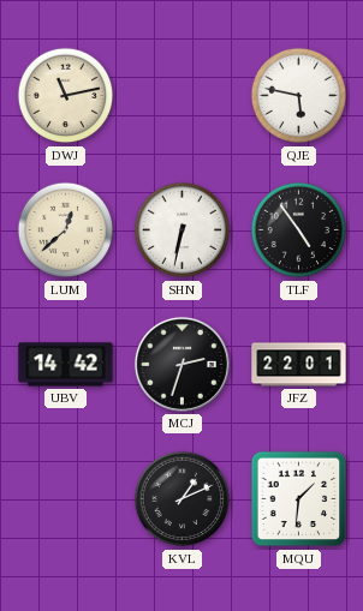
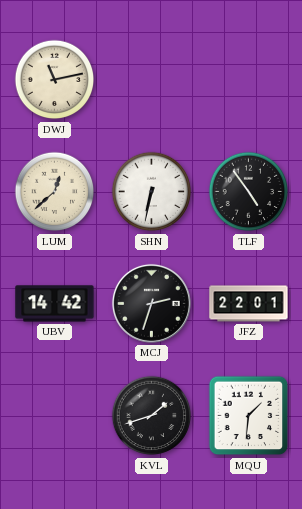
QJE: 5:47 -> none
KVL: 1:11 -> 1:42
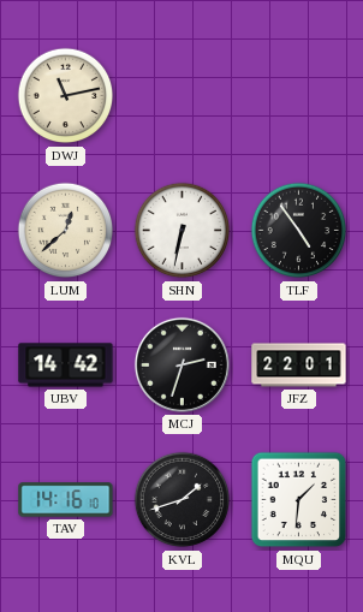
TAV: none -> 14:16
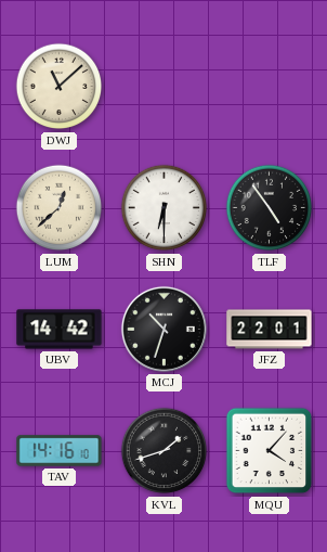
DWJ: 11:13 -> 11:08
SHN: 6:32 -> 6:30
MCJ: 2:33 -> 10:33
MQU: 1:31 -> 4:07
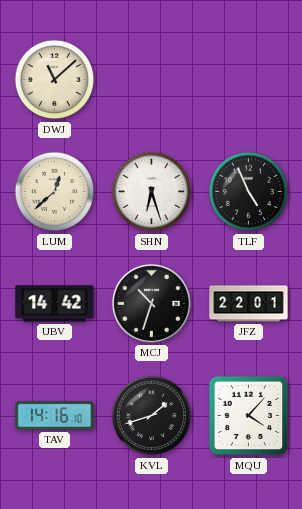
SHN: 6:30 -> 6:27
TLF: 4:54 -> 4:56
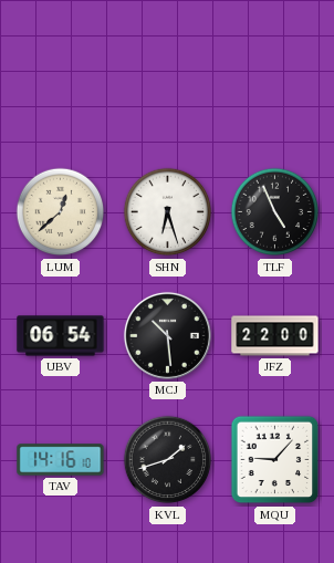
DWJ: 11:08 -> none
UBV: 14:42 -> 06:54
MCJ: 10:33 -> 10:29
JFZ: 22:01 -> 22:00
MQU: 4:07 -> 9:07
